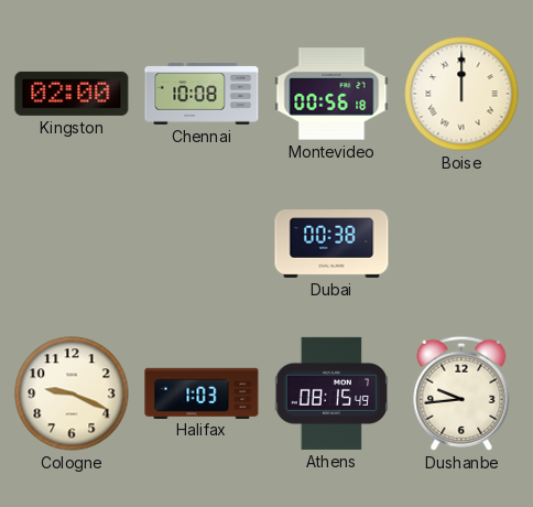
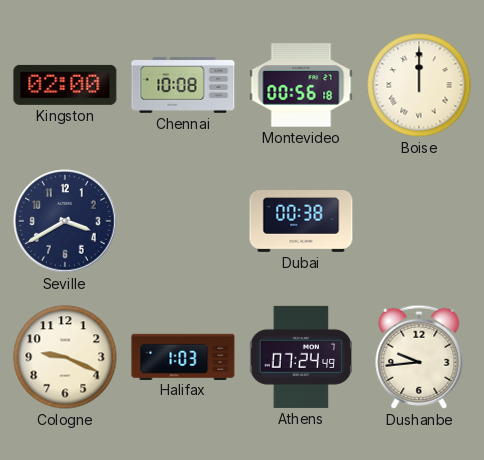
Seville: none -> 3:40
Athens: 08:15 -> 07:24
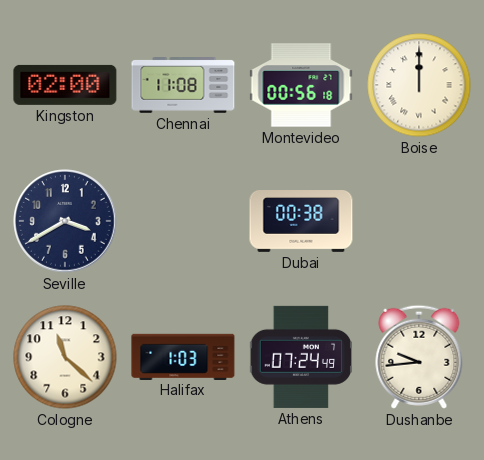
Chennai: 10:08 -> 11:08
Cologne: 9:19 -> 11:22
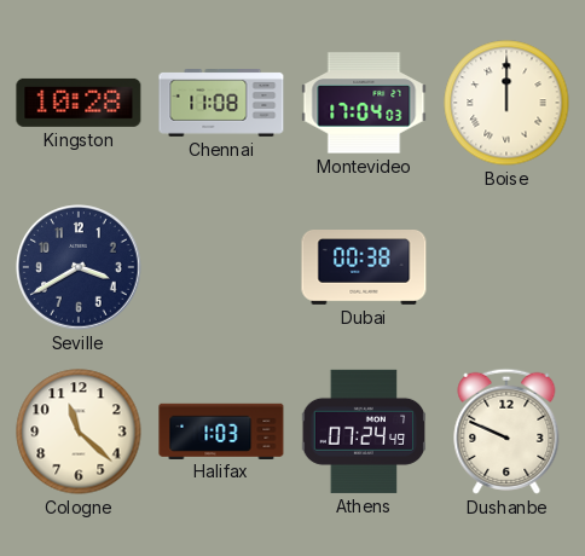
Kingston: 02:00 -> 10:28
Montevideo: 00:56 -> 17:04
Dushanbe: 9:44 -> 9:49
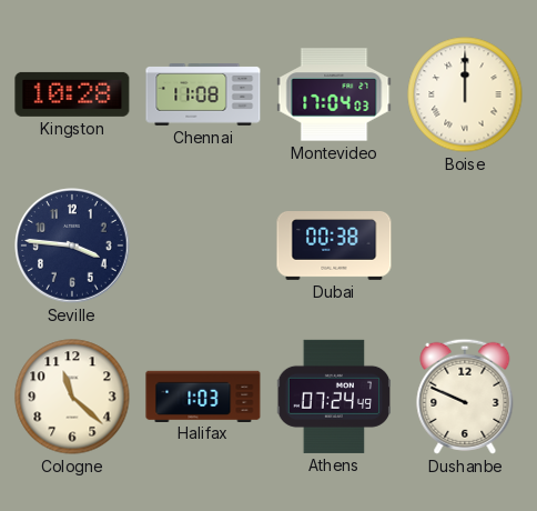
Seville: 3:40 -> 3:46
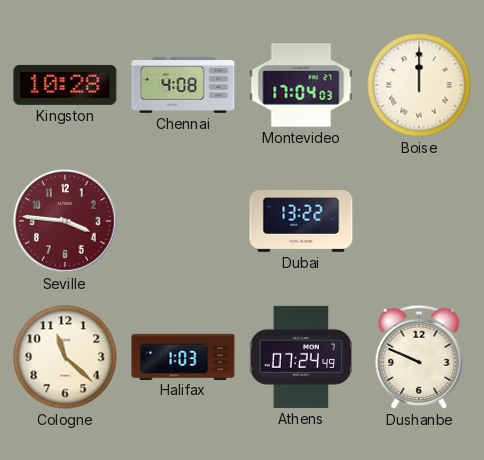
Chennai: 11:08 -> 4:08
Seville dial: navy -> burgundy
Dubai: 00:38 -> 13:22
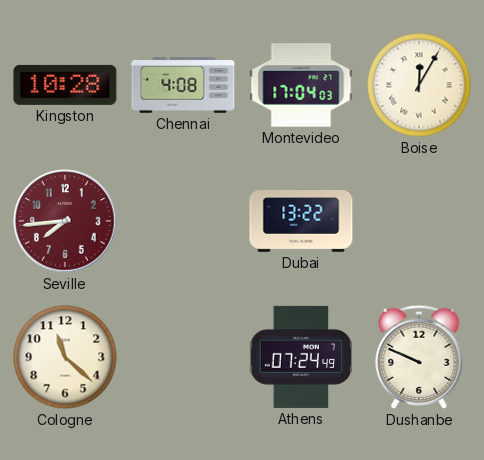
Boise: 12:00 -> 12:05
Seville: 3:46 -> 7:44
Halifax: 1:03 -> none
